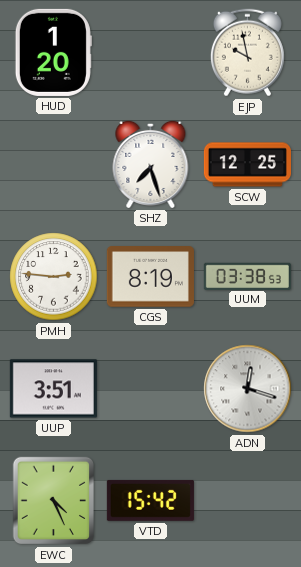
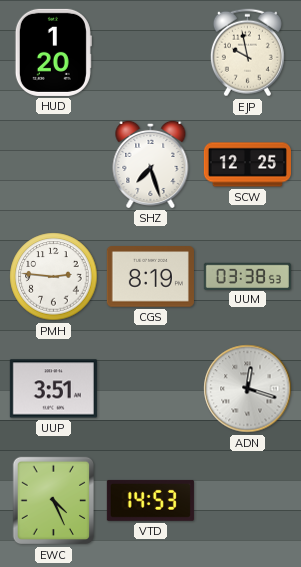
VTD: 15:42 -> 14:53
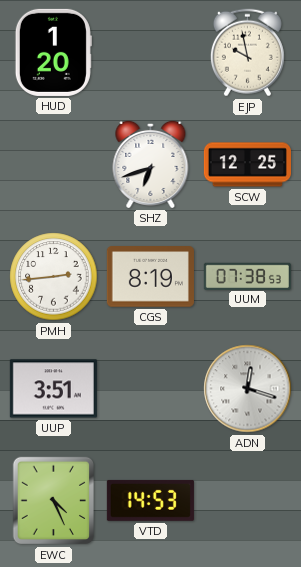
SHZ: 7:27 -> 6:42
PMH: 2:46 -> 2:44
UUM: 03:38 -> 07:38
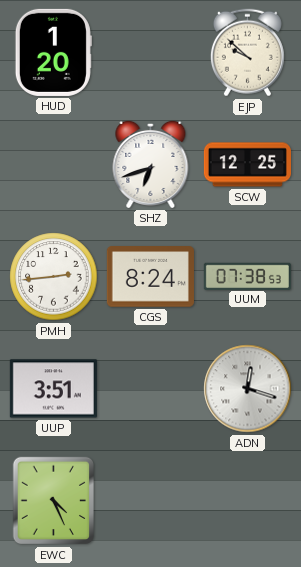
EJP: 9:58 -> 9:52
CGS: 8:19 -> 8:24
VTD: 14:53 -> none
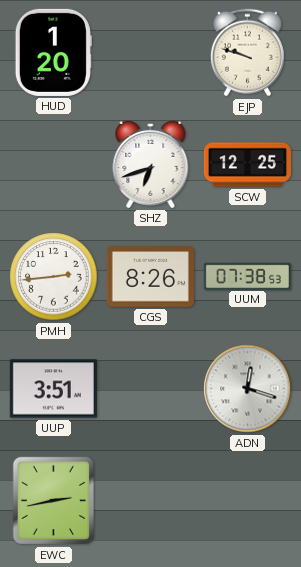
EJP: 9:52 -> 9:48
CGS: 8:24 -> 8:26
EWC: 4:26 -> 2:43
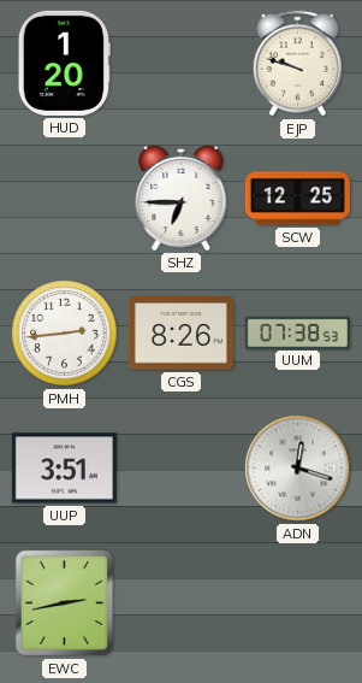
SHZ: 6:42 -> 6:45
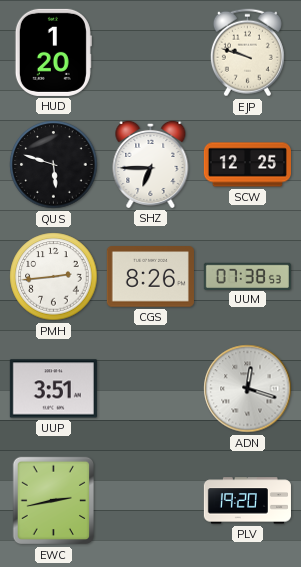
QUS: none -> 5:48
PLV: none -> 19:20
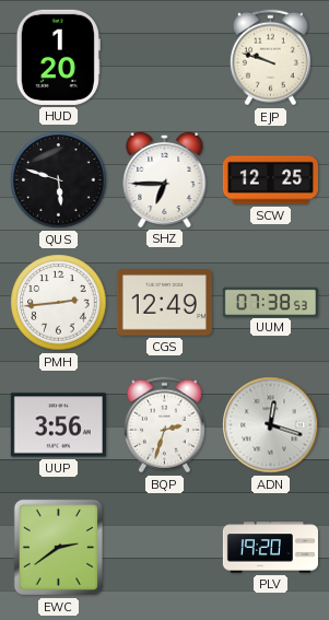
CGS: 8:26 -> 12:49
UUP: 3:51 -> 3:56
BQP: none -> 2:33
EWC: 2:43 -> 2:39
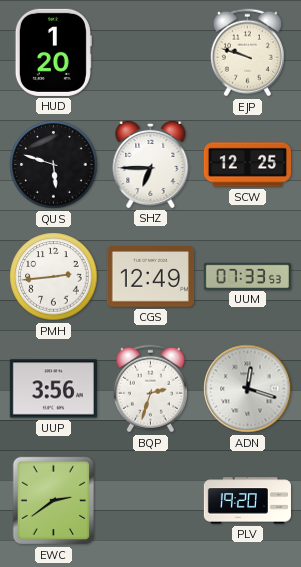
UUM: 07:38 -> 07:33
